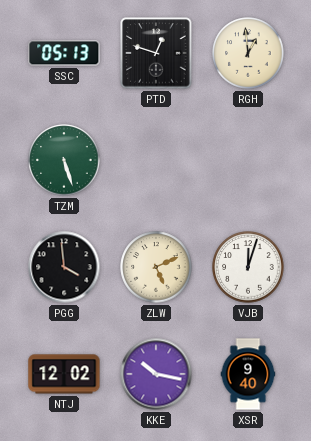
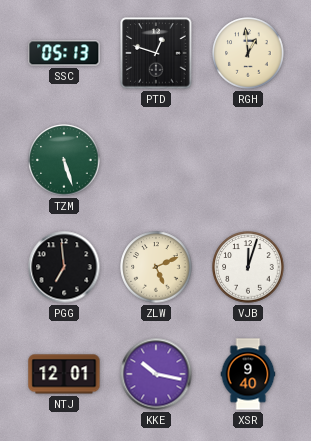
PGG: 3:59 -> 6:59
NTJ: 12:02 -> 12:01
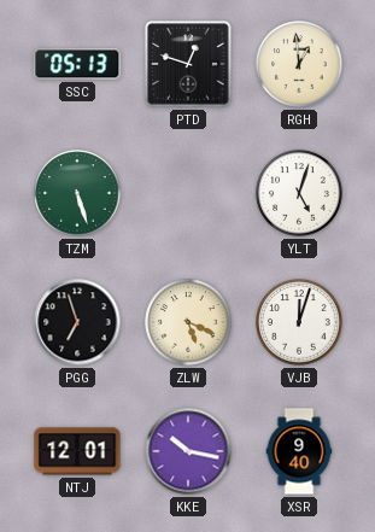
YLT: none -> 5:03
PGG: 6:59 -> 6:57
ZLW: 5:11 -> 5:19
